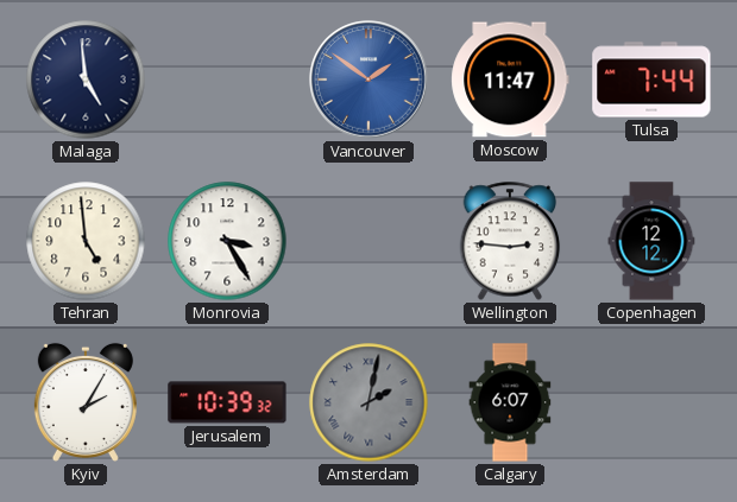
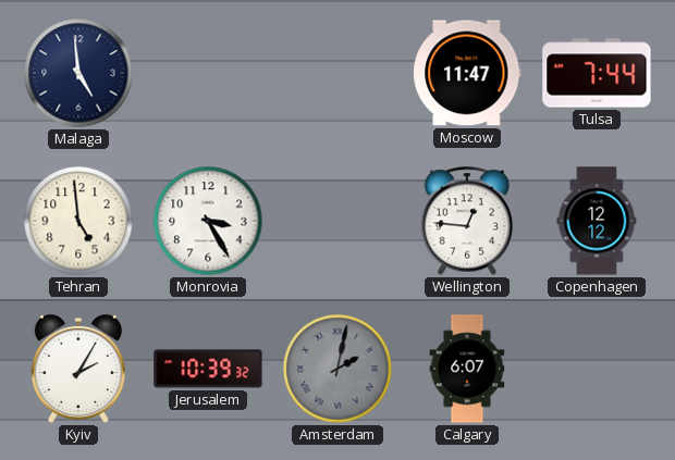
Vancouver: 1:51 -> none
Wellington: 2:46 -> 12:46
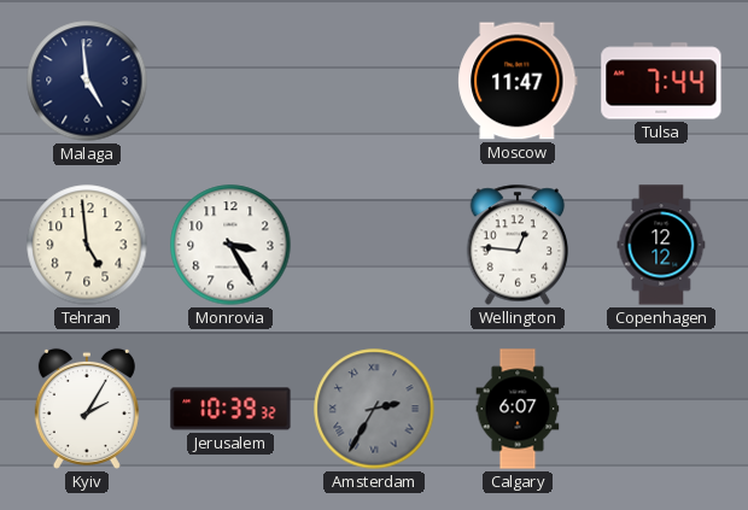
Amsterdam: 2:02 -> 2:35
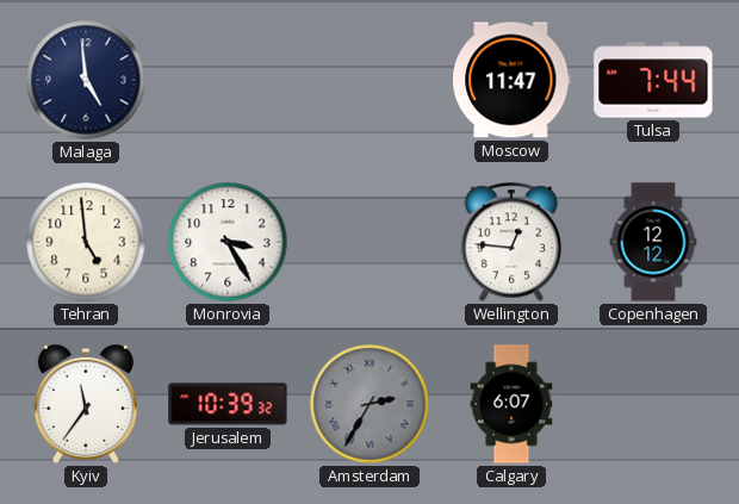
Kyiv: 2:05 -> 11:36
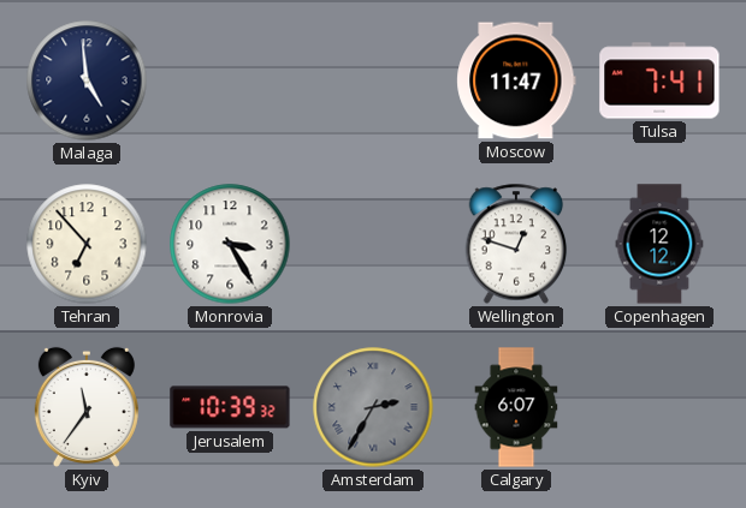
Tulsa: 7:44 -> 7:41
Tehran: 4:59 -> 6:53
Wellington: 12:46 -> 12:48
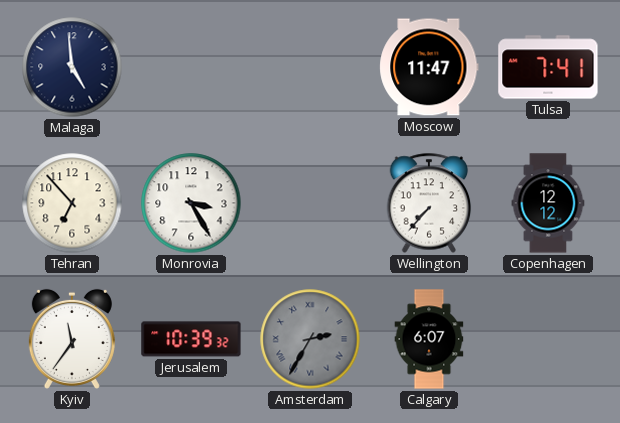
Wellington: 12:48 -> 7:37
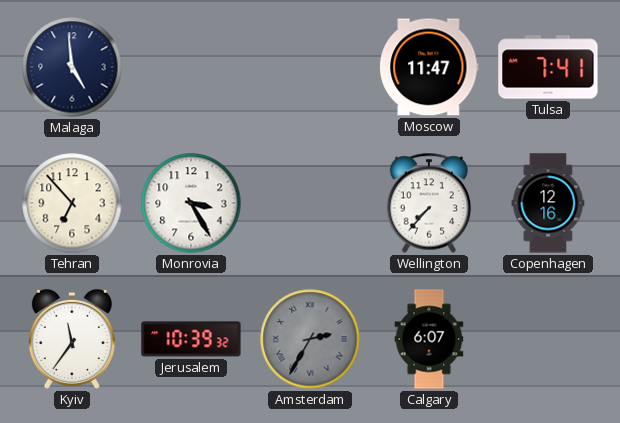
Copenhagen: 12:12 -> 12:16
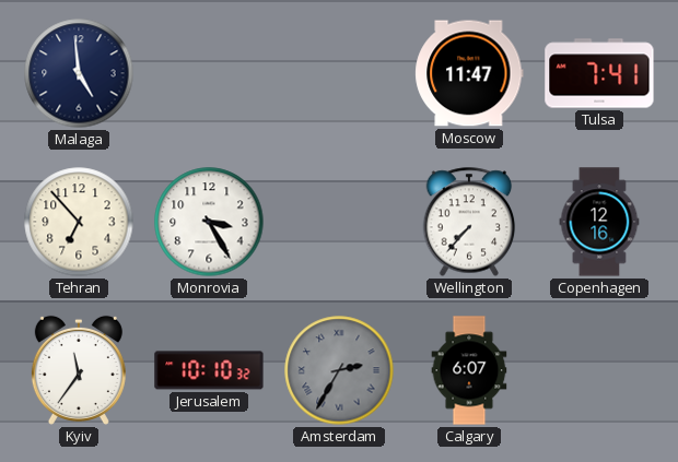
Jerusalem: 10:39 -> 10:10
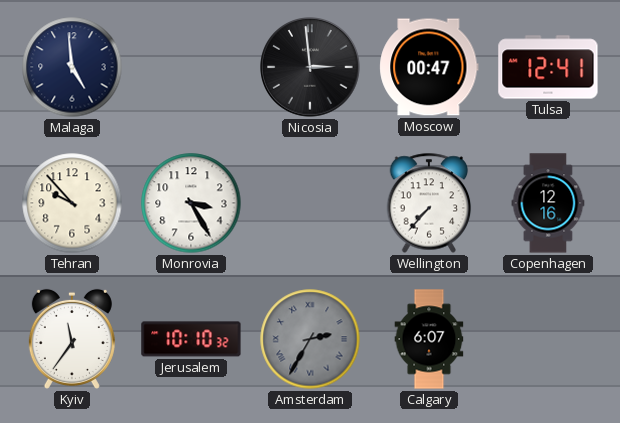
Nicosia: none -> 2:59
Moscow: 11:47 -> 00:47
Tulsa: 7:41 -> 12:41
Tehran: 6:53 -> 9:53
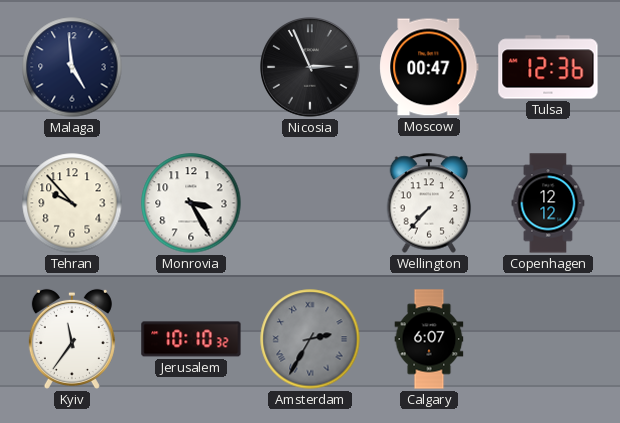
Nicosia: 2:59 -> 2:56
Tulsa: 12:41 -> 12:36
Copenhagen: 12:16 -> 12:12
